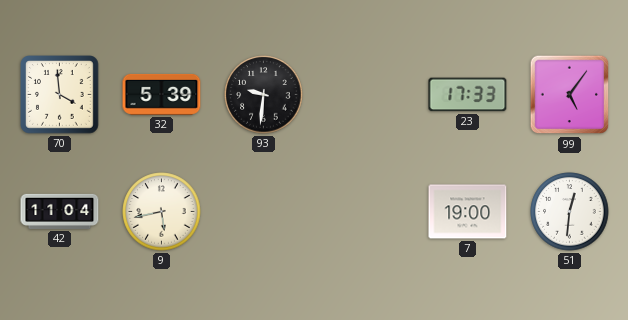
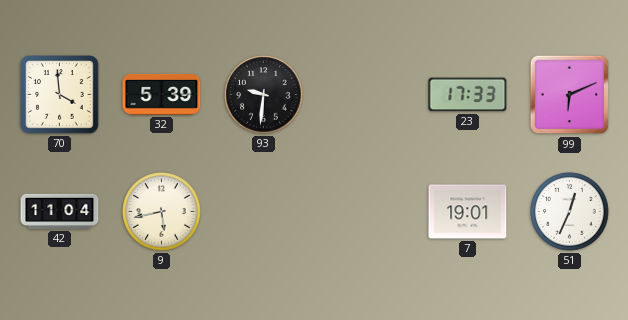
99: 5:06 -> 6:11
7: 19:00 -> 19:01
51: 12:31 -> 12:34
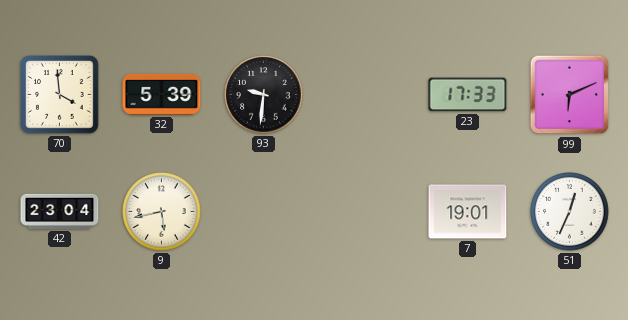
42: 11:04 -> 23:04
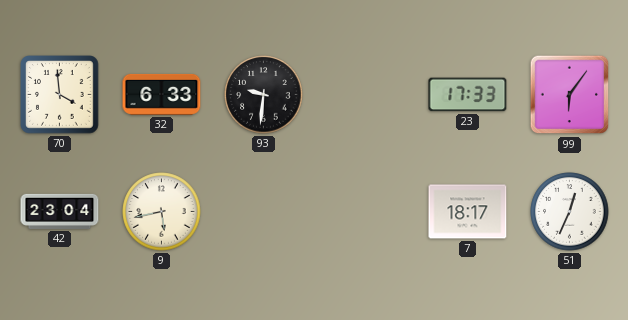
32: 5:39 -> 6:33
99: 6:11 -> 6:06
7: 19:01 -> 18:17
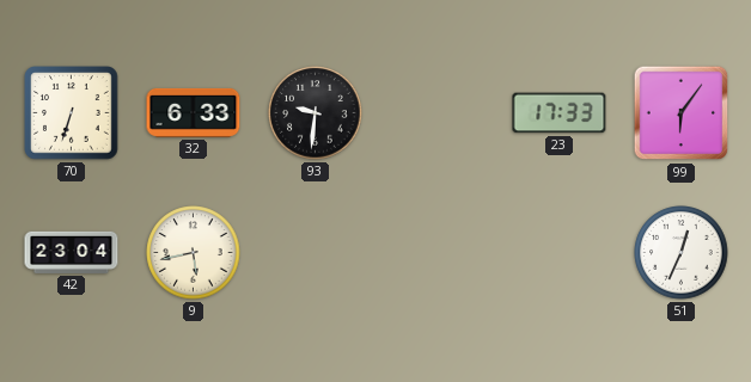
70: 3:59 -> 6:33
7: 18:17 -> none
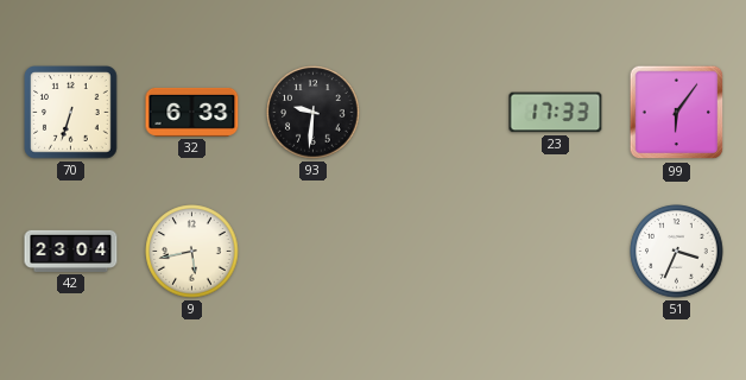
51: 12:34 -> 3:34
